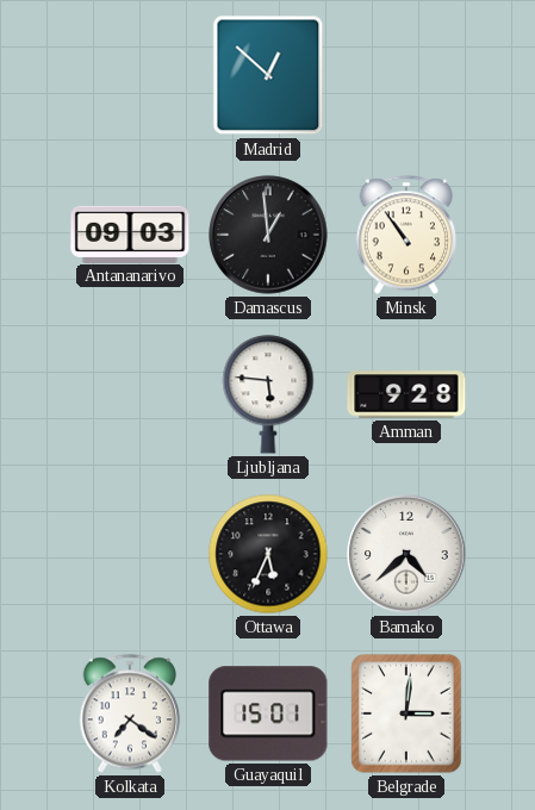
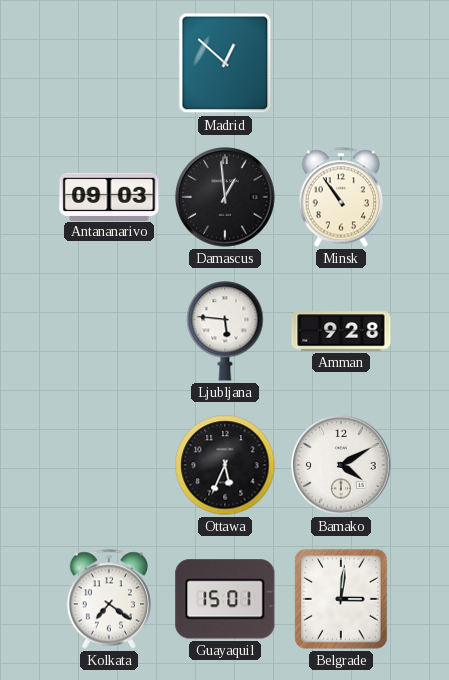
Bamako: 4:38 -> 4:10
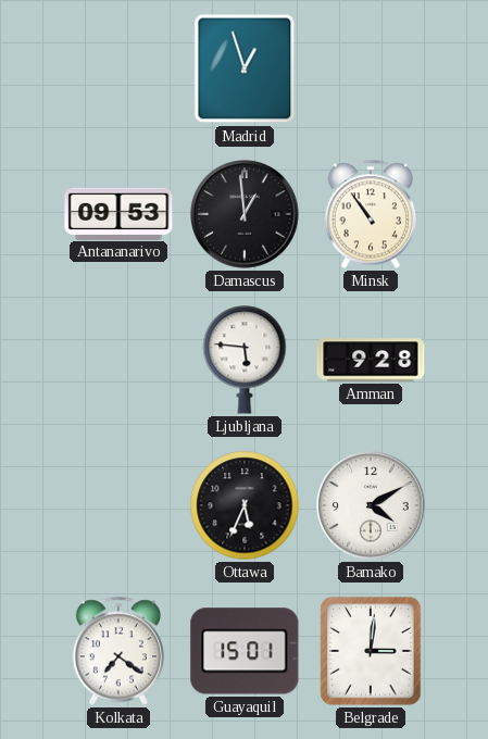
Madrid: 12:52 -> 12:57
Antananarivo: 09:03 -> 09:53
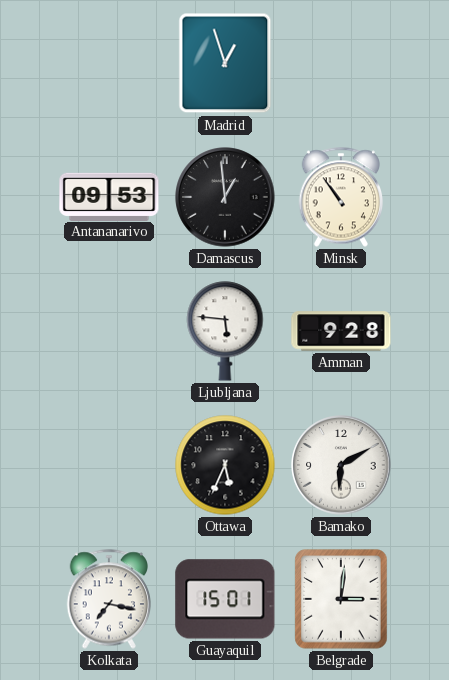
Bamako: 4:10 -> 6:10
Kolkata: 7:21 -> 7:17
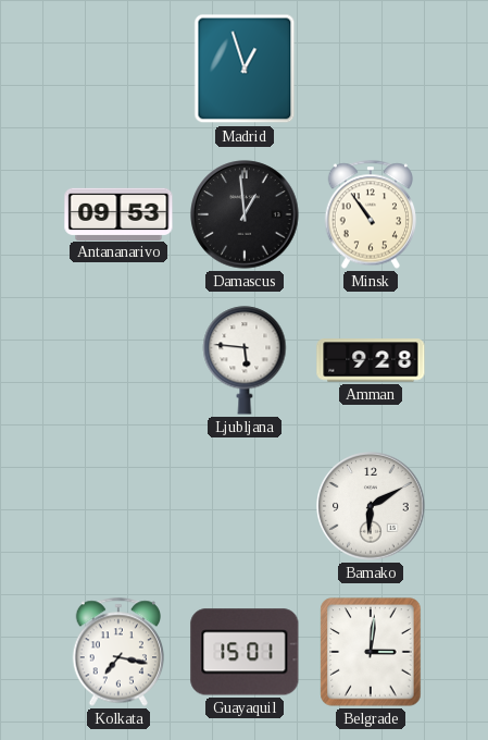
Ottawa: 5:34 -> none
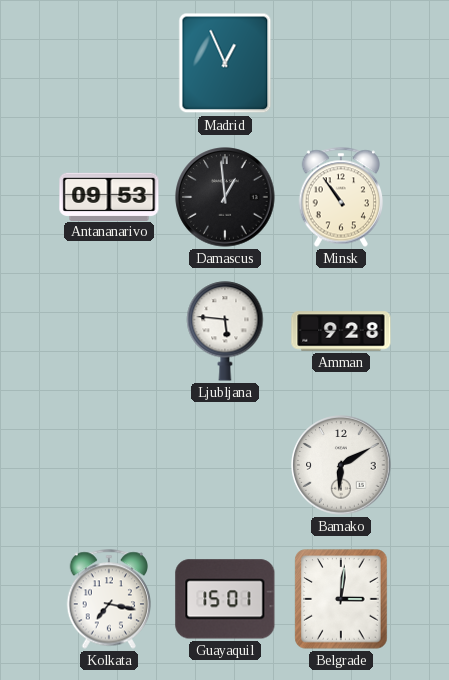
Madrid: 12:57 -> 12:56
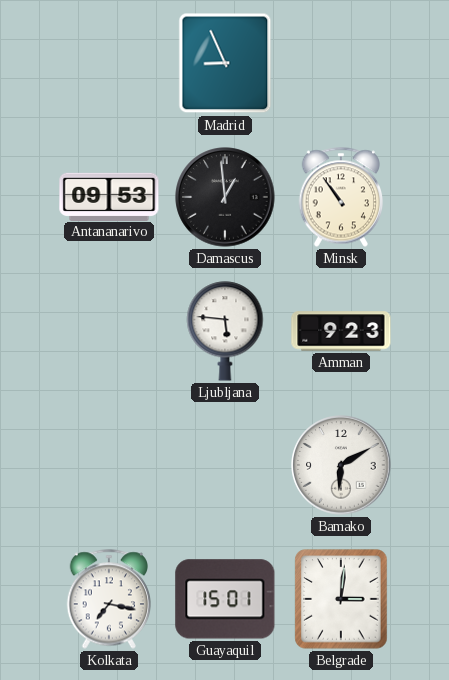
Madrid: 12:56 -> 8:56
Amman: 9:28 -> 9:23
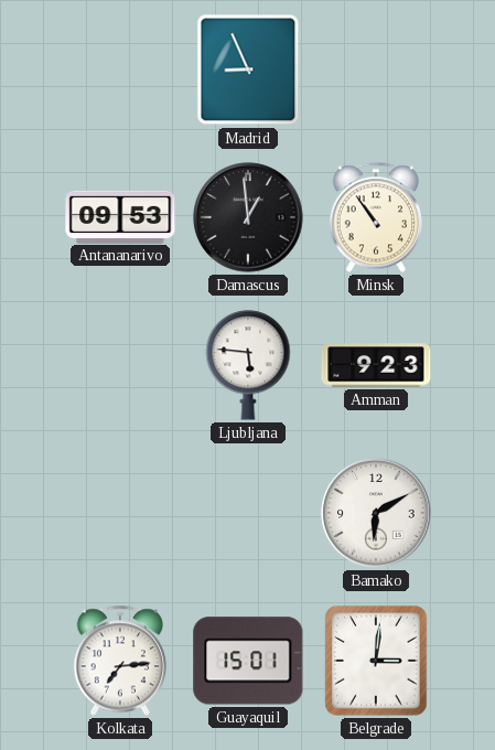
Kolkata: 7:17 -> 7:14
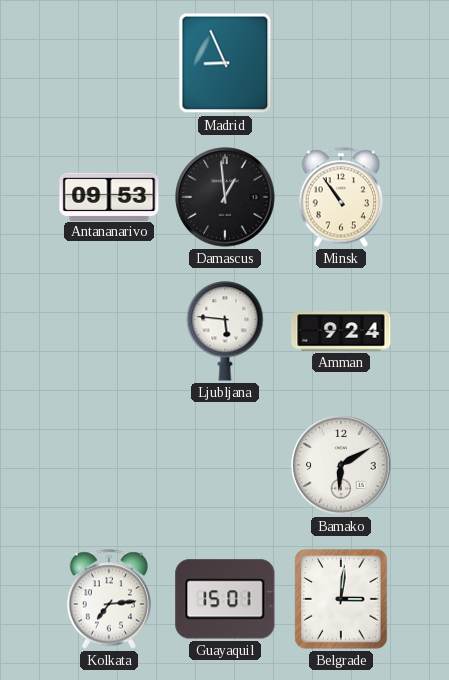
Amman: 9:23 -> 9:24
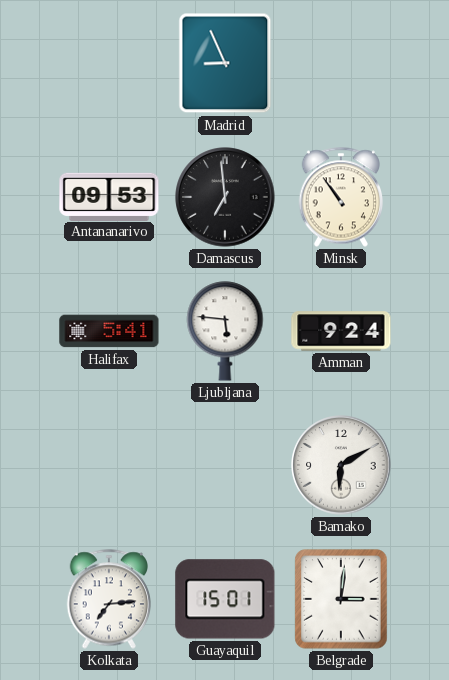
Damascus: 12:59 -> 6:59
Halifax: none -> 5:41
